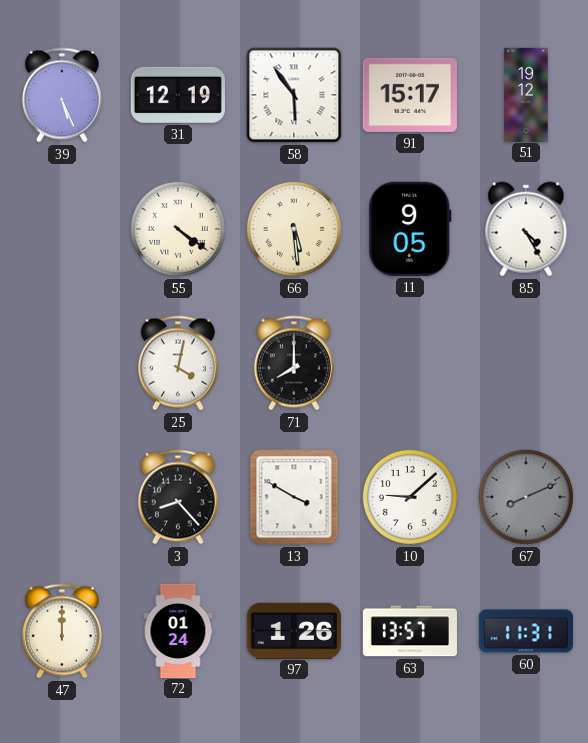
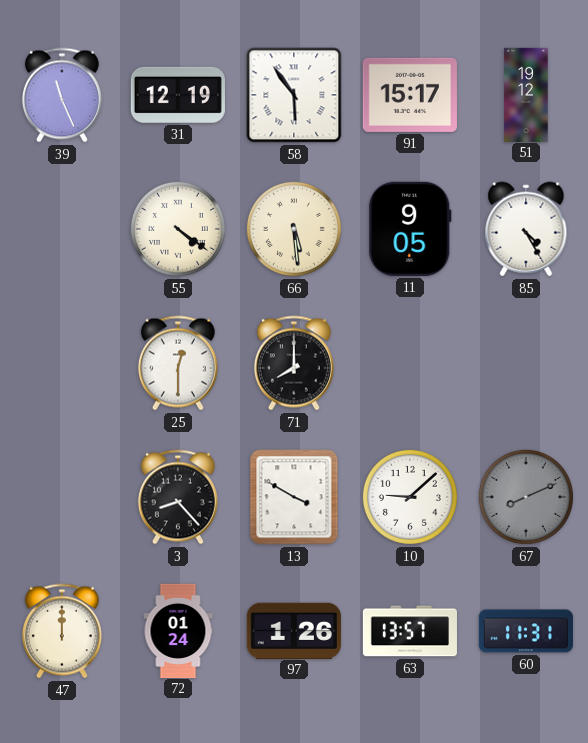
39: 5:26 -> 11:26
25: 4:02 -> 12:30
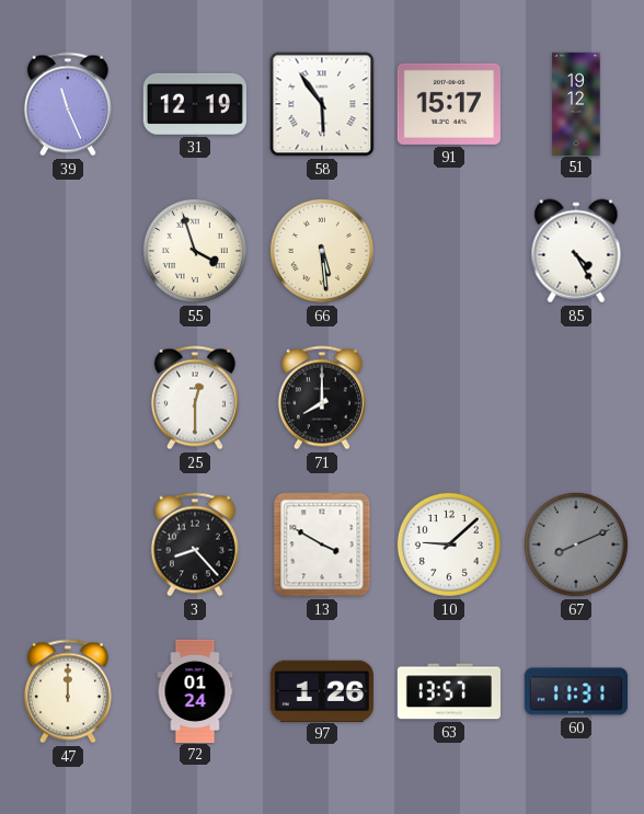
55: 4:21 -> 3:57
11: 9:05 -> none
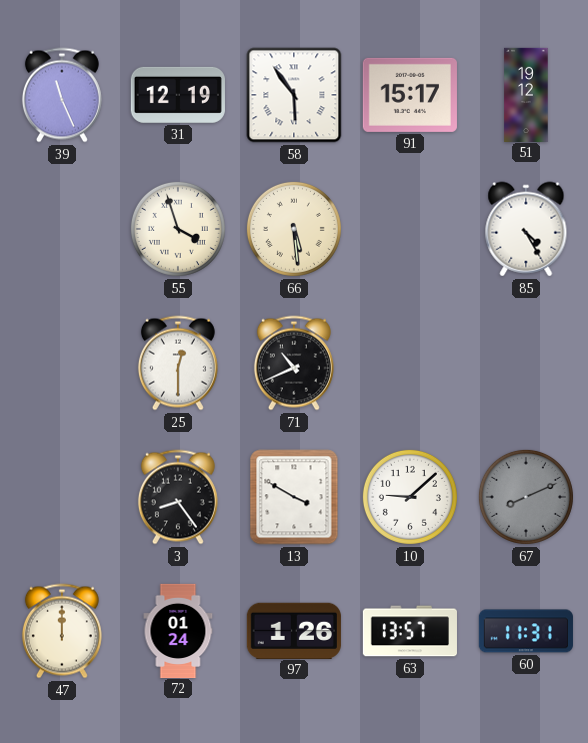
71: 8:00 -> 10:41
3: 8:23 -> 8:24
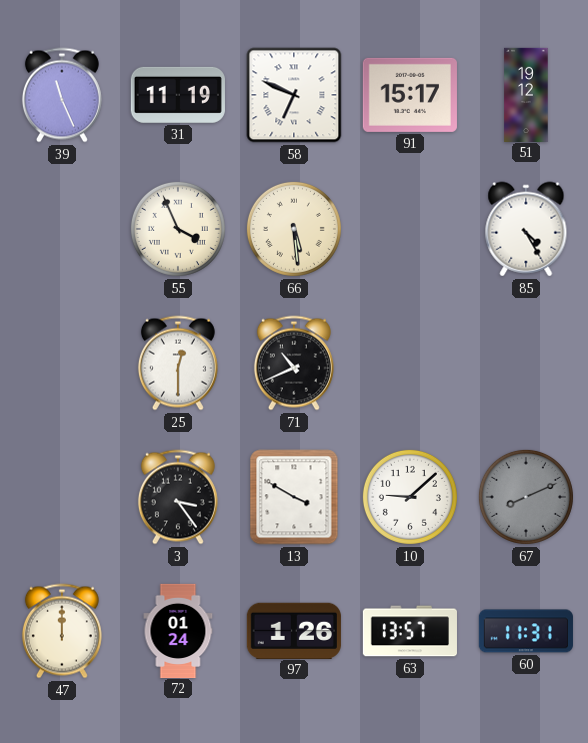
31: 12:19 -> 11:19
58: 5:54 -> 6:49
55: 3:57 -> 3:56
3: 8:24 -> 3:24
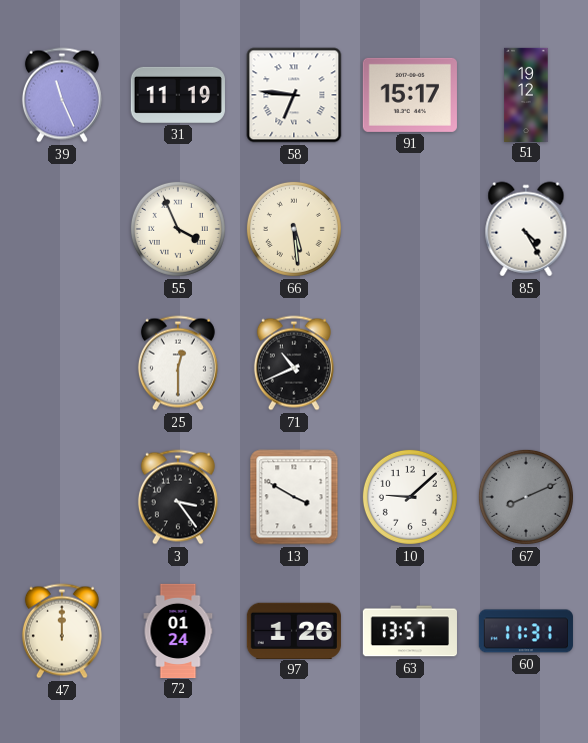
58: 6:49 -> 6:46
